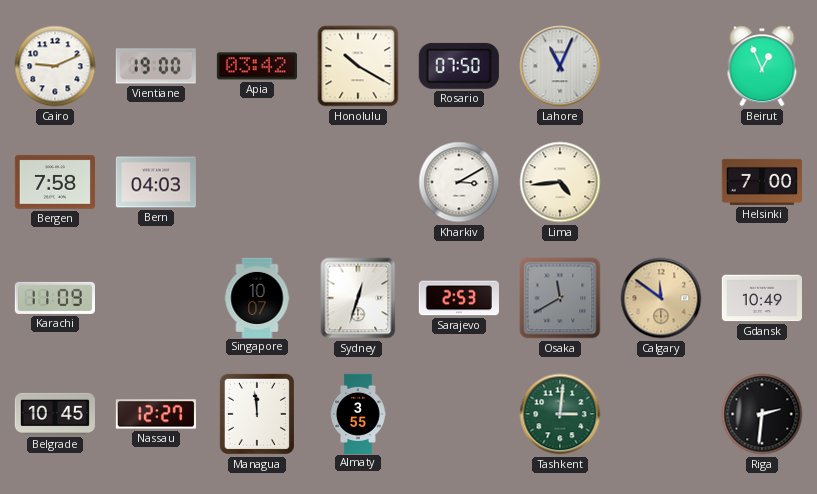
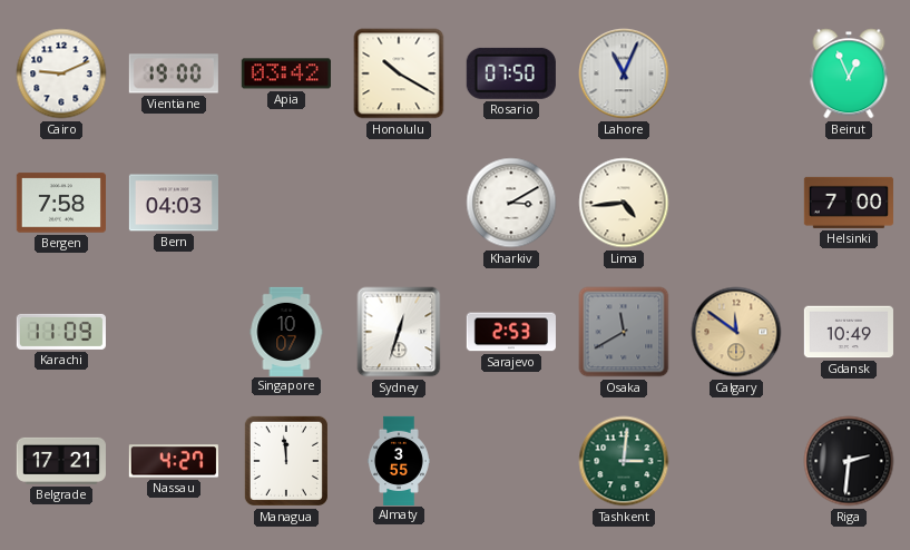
Belgrade: 10:45 -> 17:21
Nassau: 12:27 -> 4:27
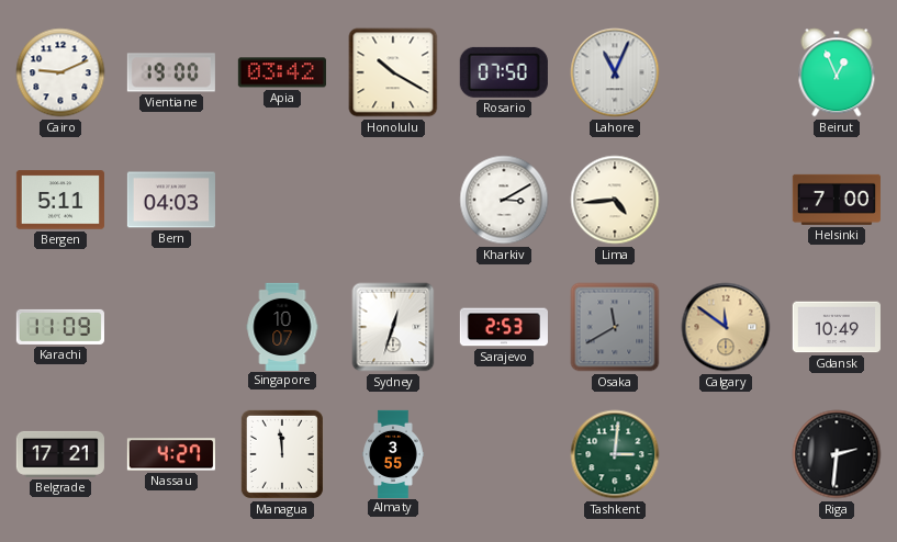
Bergen: 7:58 -> 5:11
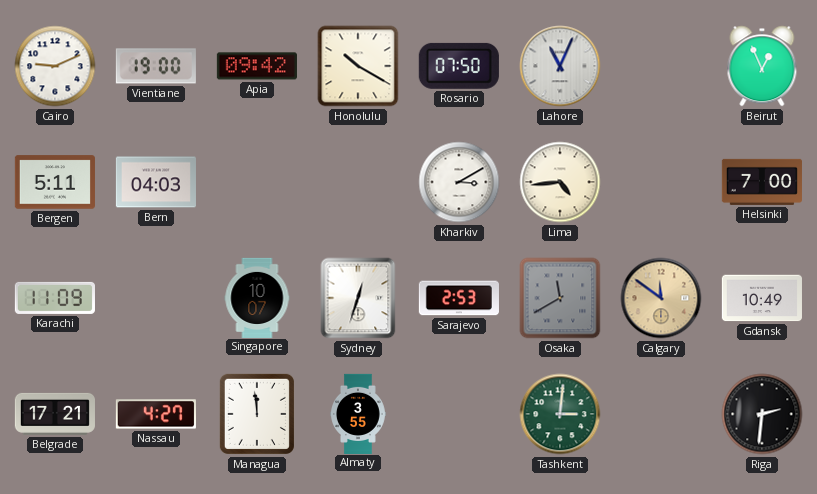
Apia: 03:42 -> 09:42
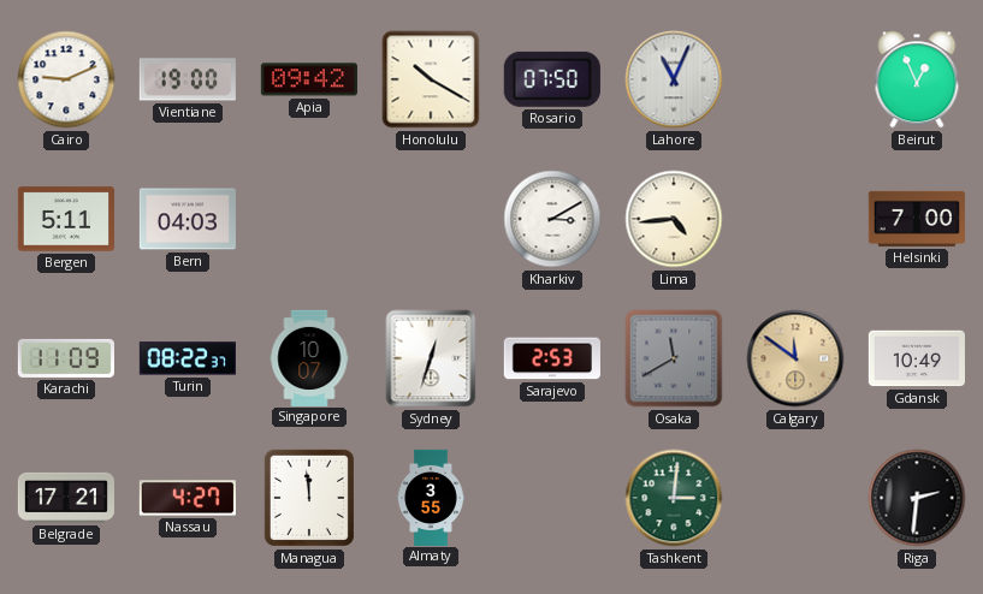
Turin: none -> 08:22
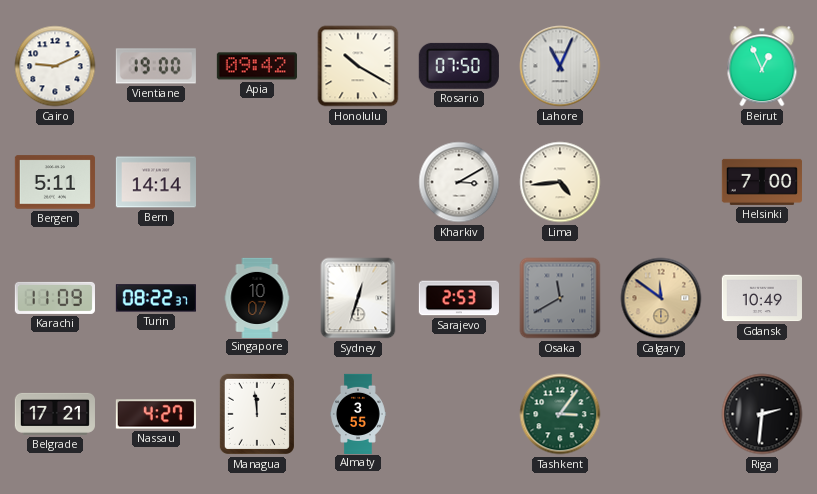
Bern: 04:03 -> 14:14
Tashkent: 3:01 -> 3:06
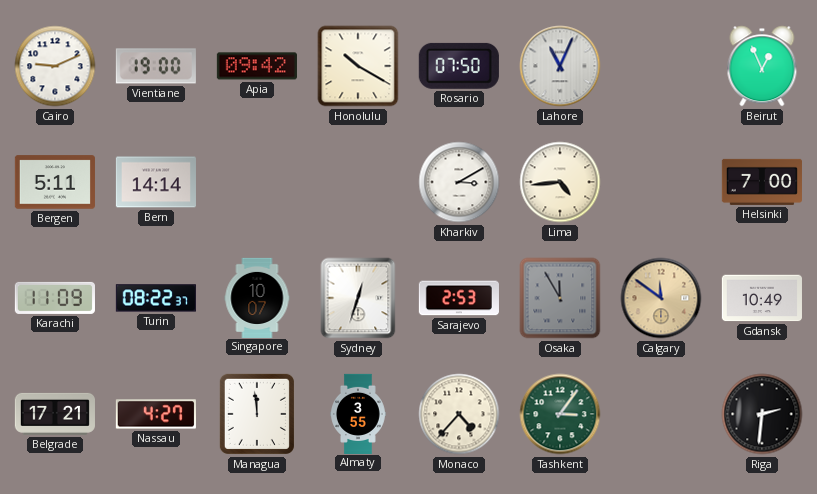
Osaka: 11:40 -> 11:55
Monaco: none -> 4:37
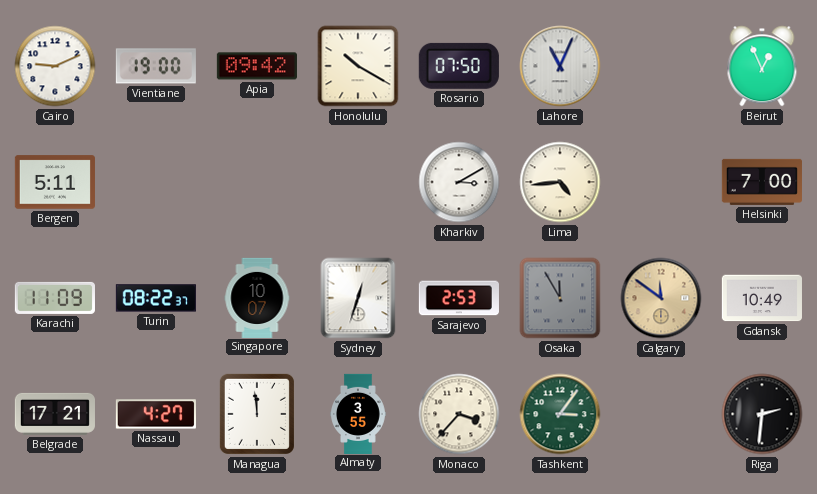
Bern: 14:14 -> none
Monaco: 4:37 -> 3:37
